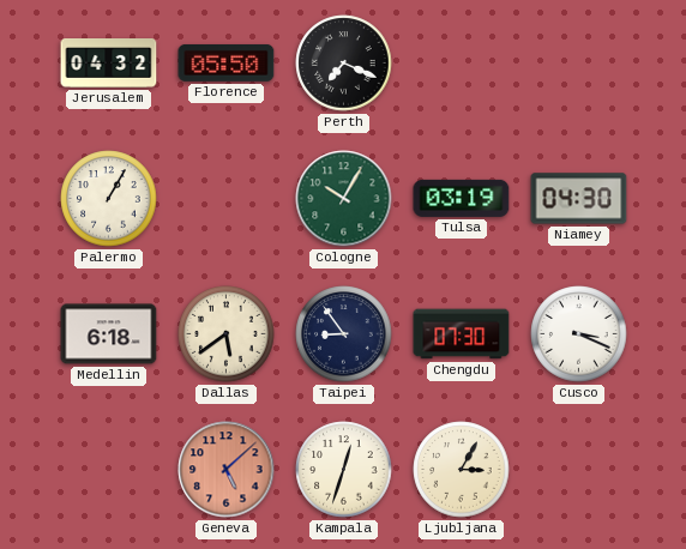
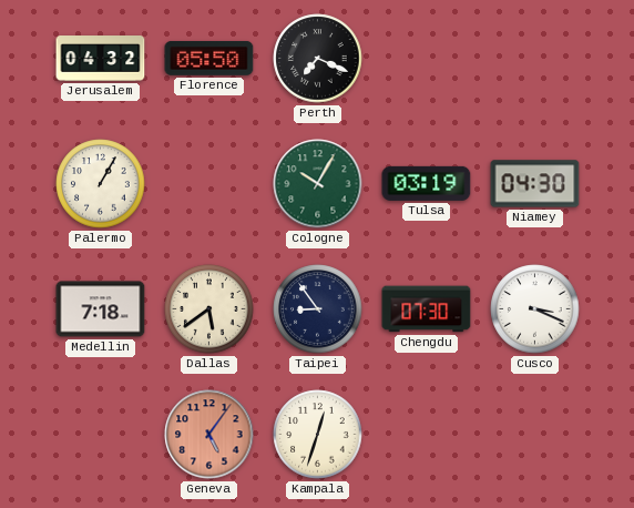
Medellin: 6:18 -> 7:18
Geneva: 5:08 -> 5:06
Ljubljana: 3:05 -> none
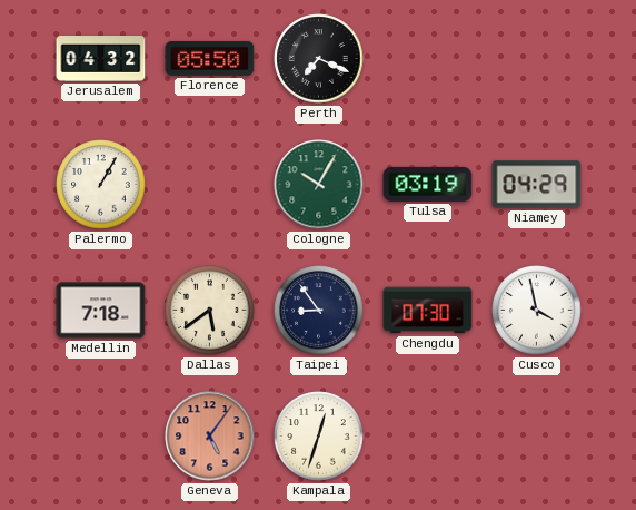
Niamey: 04:30 -> 04:29
Cusco: 3:19 -> 3:58
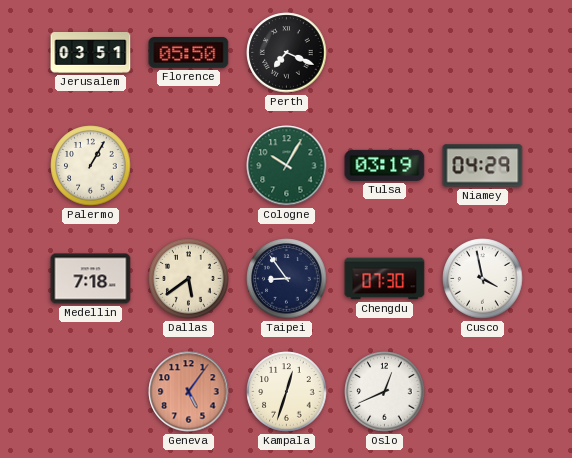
Jerusalem: 04:32 -> 03:51
Oslo: none -> 12:41
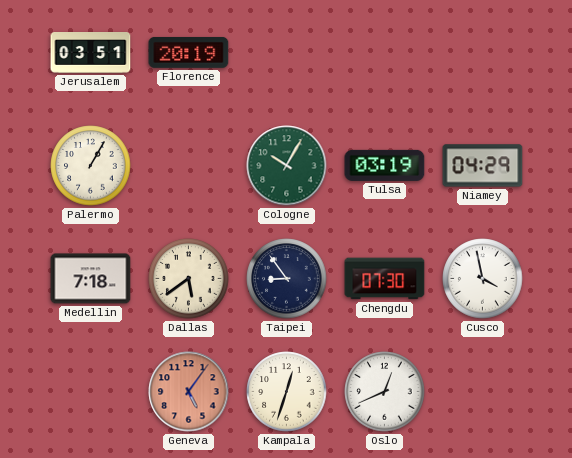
Florence: 05:50 -> 20:19
Perth: 7:19 -> none
